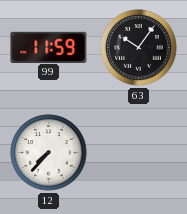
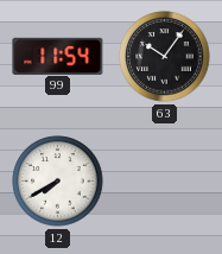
99: 11:59 -> 11:54
12: 7:37 -> 7:40
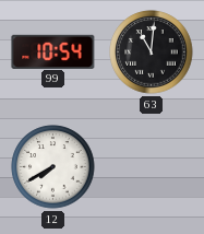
99: 11:54 -> 10:54
63: 10:06 -> 11:01
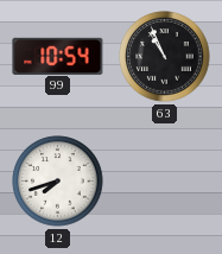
63: 11:01 -> 10:56
12: 7:40 -> 7:42
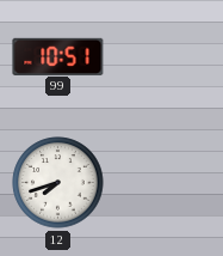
99: 10:54 -> 10:51
63: 10:56 -> none
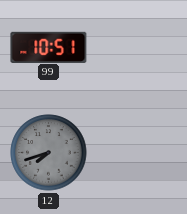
12 dial: white -> grey
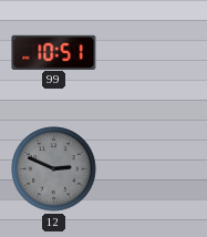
12: 7:42 -> 2:49
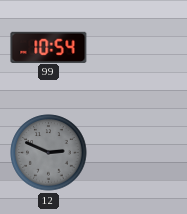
99: 10:51 -> 10:54
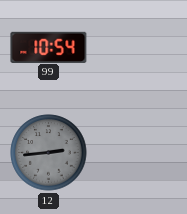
12: 2:49 -> 2:44
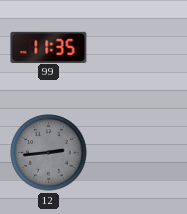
99: 10:54 -> 11:35
